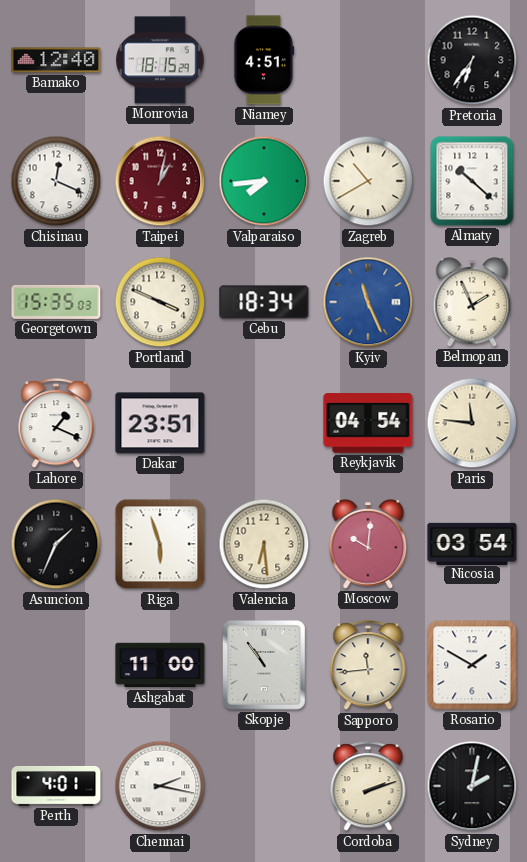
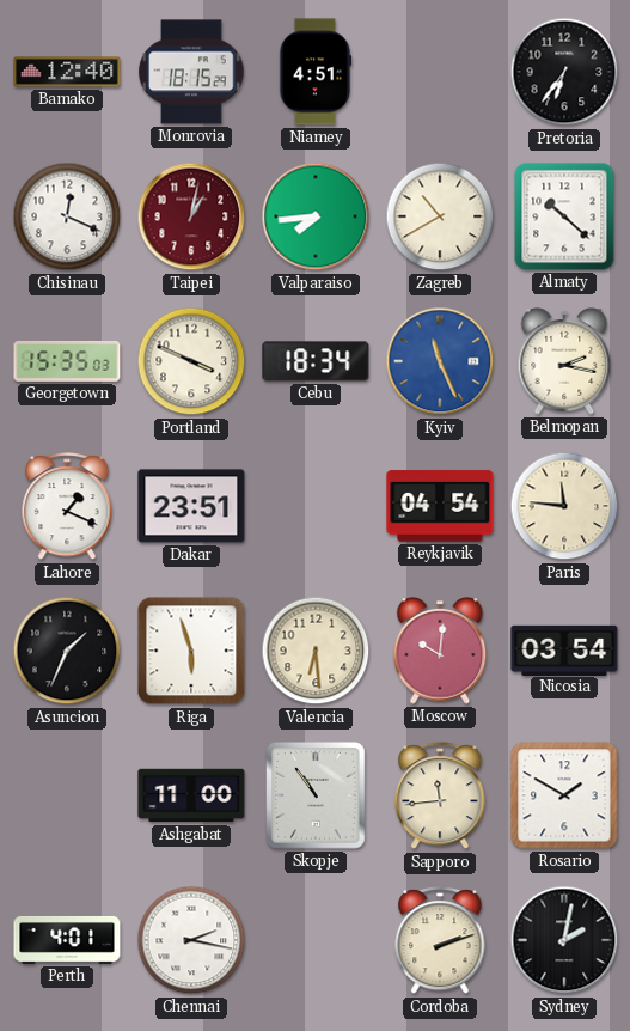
Belmopan: 1:56 -> 2:17
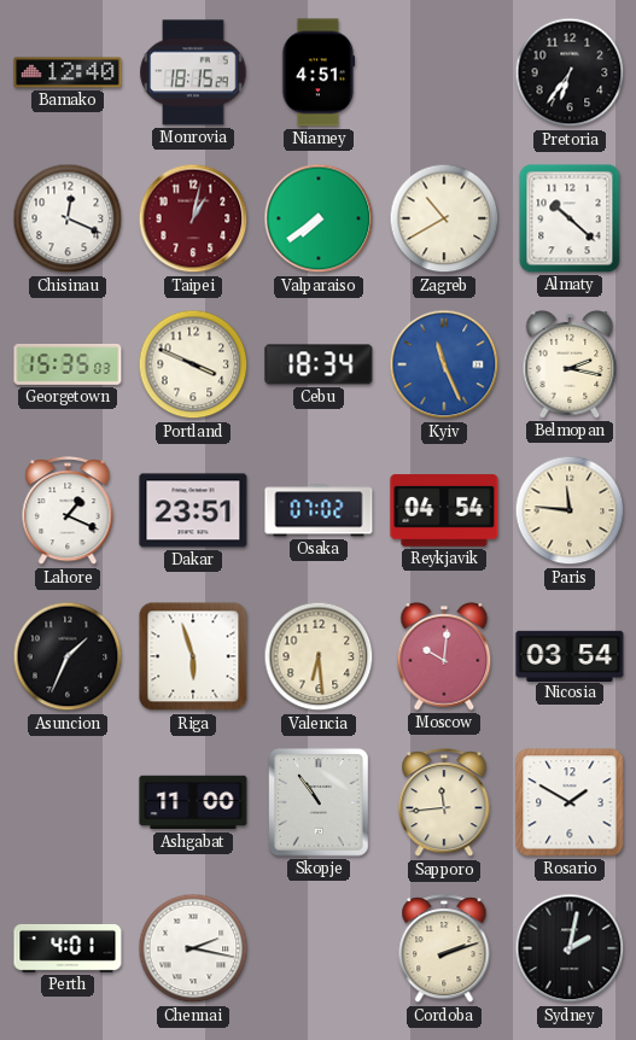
Valparaiso: 7:44 -> 7:39
Osaka: none -> 07:02
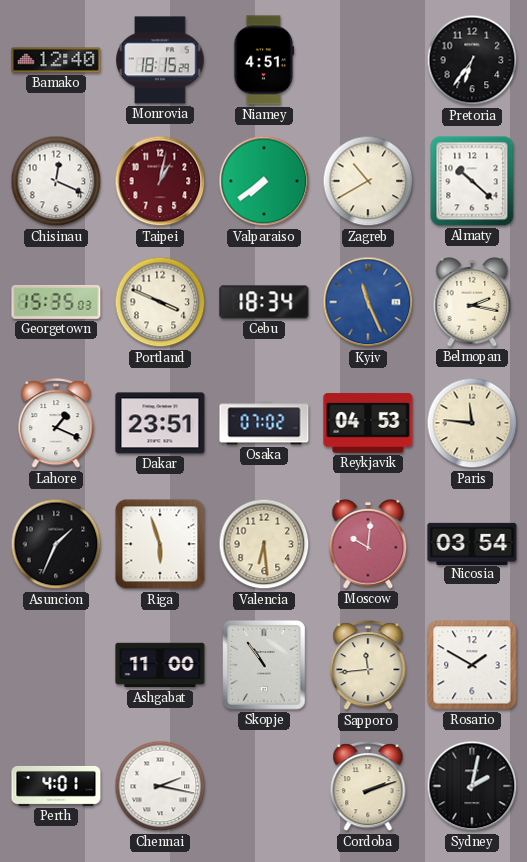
Reykjavik: 04:54 -> 04:53
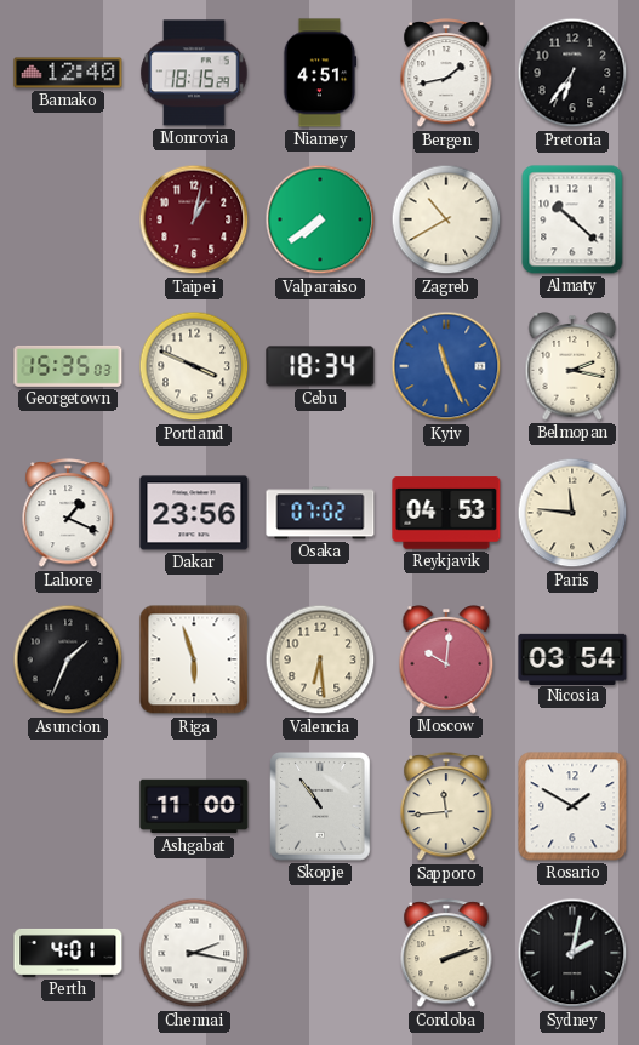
Bergen: none -> 1:43
Chisinau: 12:19 -> none
Dakar: 23:51 -> 23:56
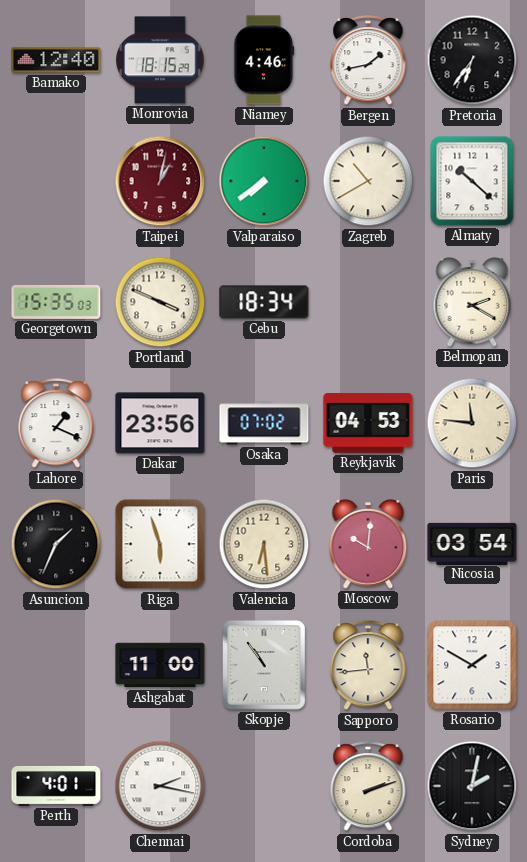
Niamey: 4:51 -> 4:46
Kyiv: 11:26 -> none
Belmopan: 2:17 -> 2:20
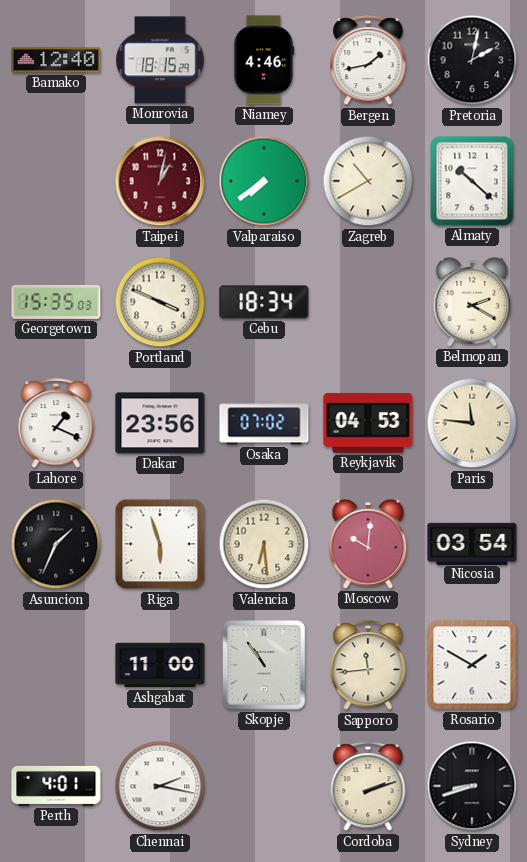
Pretoria: 6:36 -> 2:02
Sydney: 2:02 -> 8:42
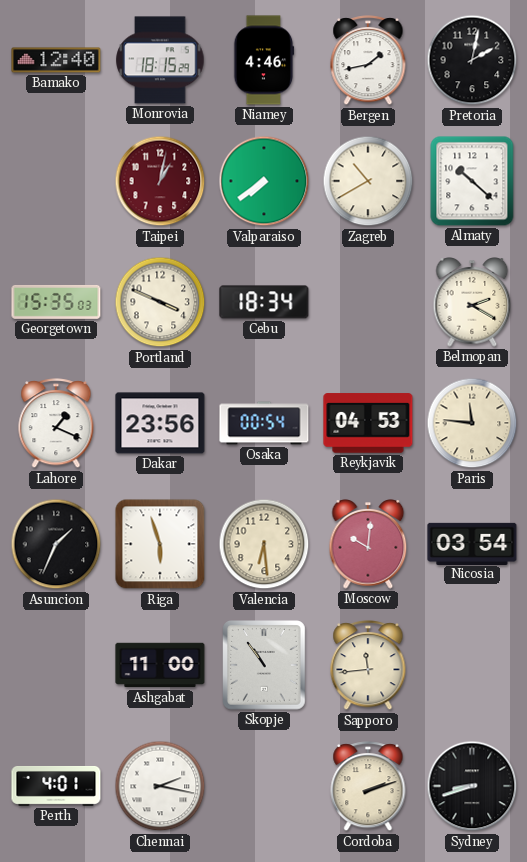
Osaka: 07:02 -> 00:54
Rosario: 1:50 -> none
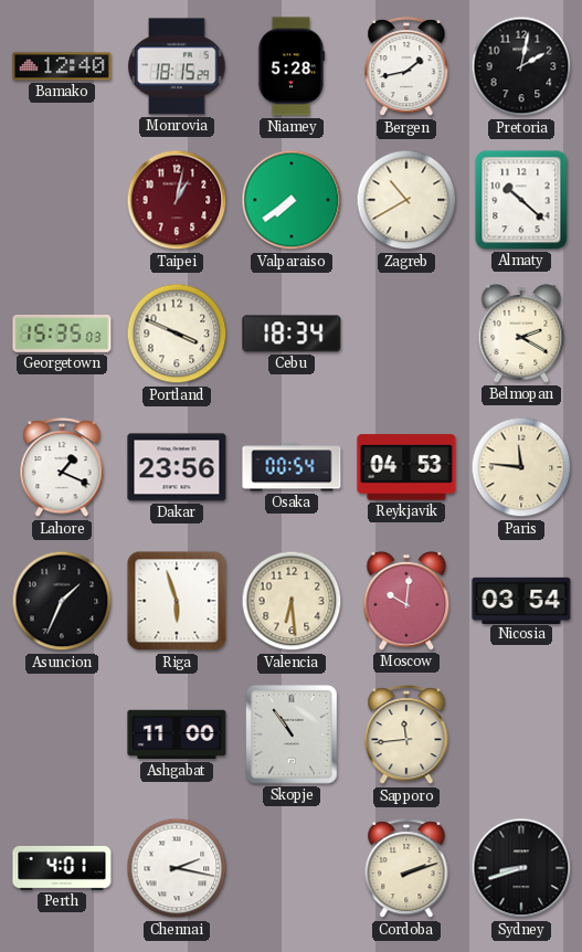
Niamey: 4:46 -> 5:28
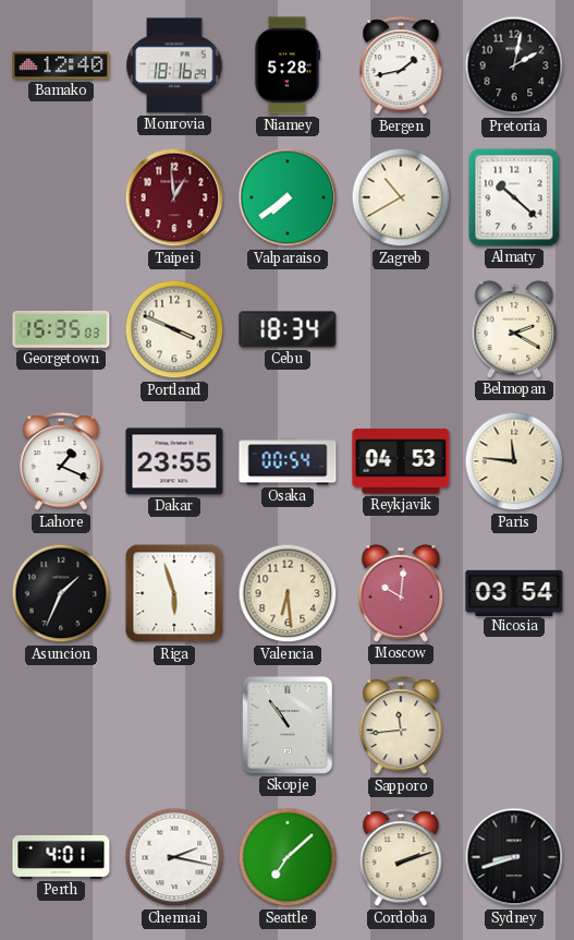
Monrovia: 18:15 -> 18:16
Taipei: 1:02 -> 12:59
Dakar: 23:56 -> 23:55
Ashgabat: 11:00 -> none
Seattle: none -> 7:08
